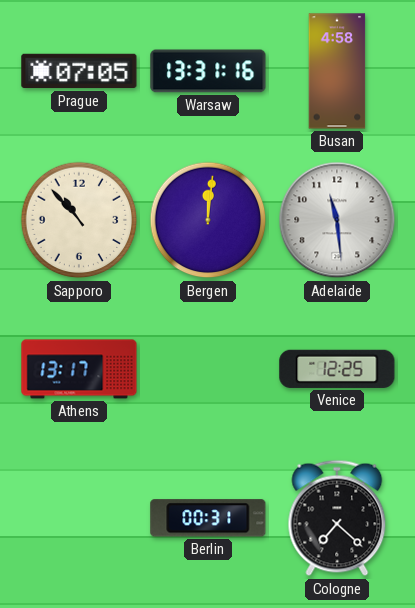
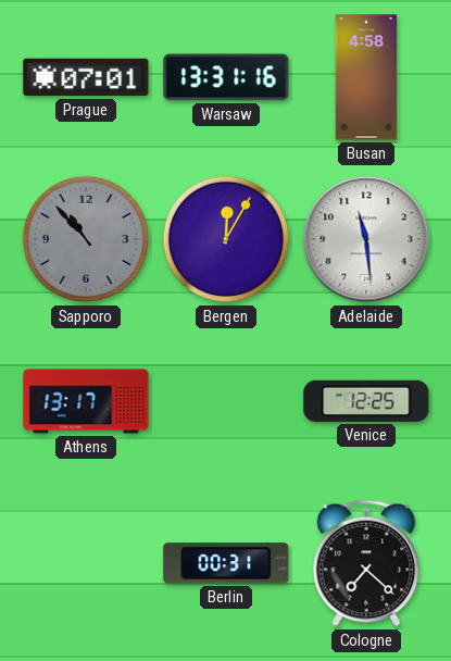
Prague: 07:05 -> 07:01
Sapporo dial: cream -> grey
Bergen: 12:01 -> 12:05
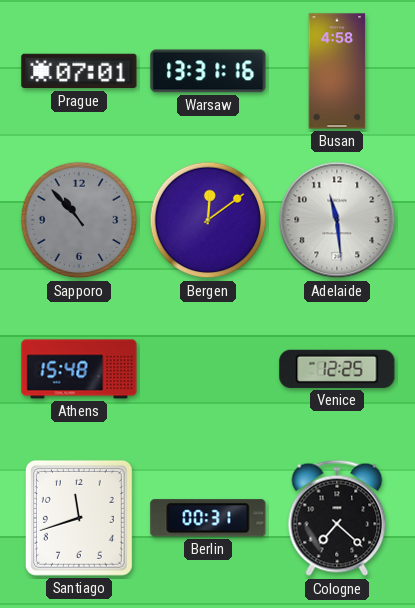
Bergen: 12:05 -> 12:09
Athens: 13:17 -> 15:48
Santiago: none -> 11:42
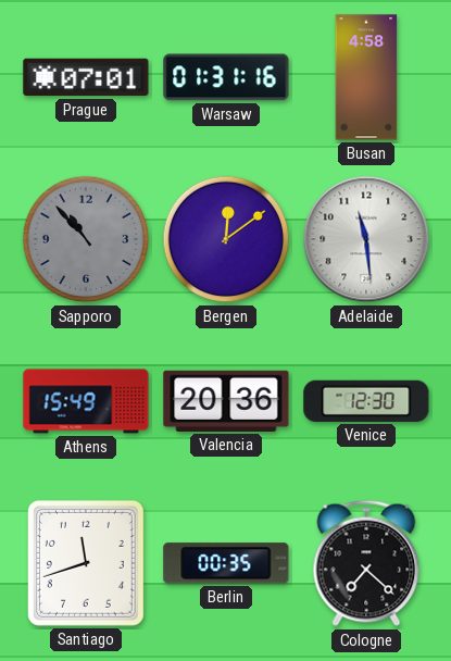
Warsaw: 13:31 -> 01:31
Athens: 15:48 -> 15:49
Valencia: none -> 20:36
Venice: 12:25 -> 12:30
Berlin: 00:31 -> 00:35
